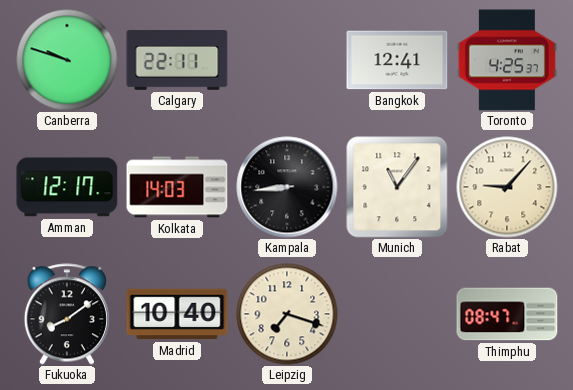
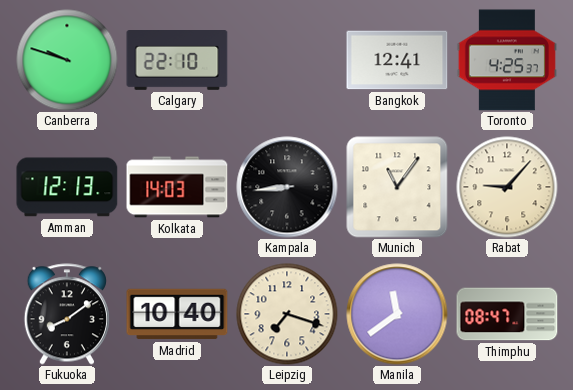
Calgary: 22:11 -> 22:10
Amman: 12:17 -> 12:13
Manila: none -> 11:39
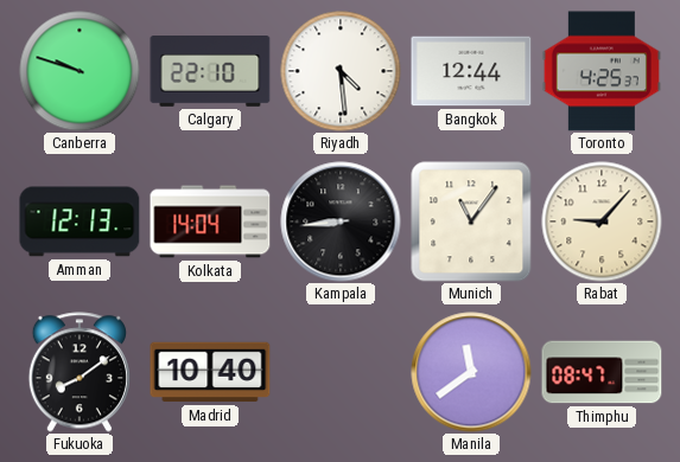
Riyadh: none -> 4:29
Bangkok: 12:41 -> 12:44
Kolkata: 14:03 -> 14:04
Leipzig: 7:18 -> none
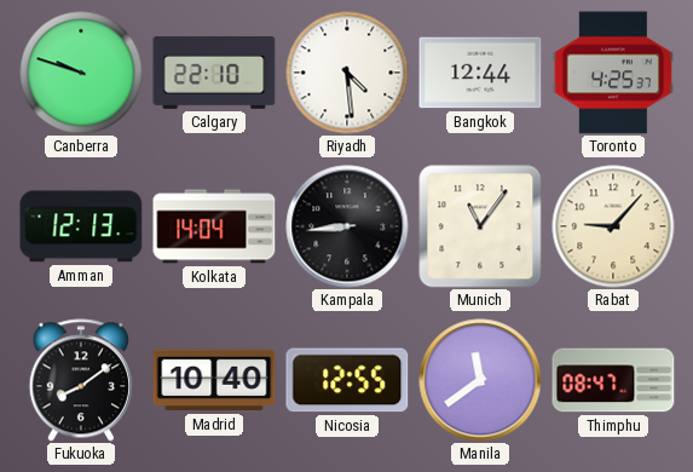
Nicosia: none -> 12:55
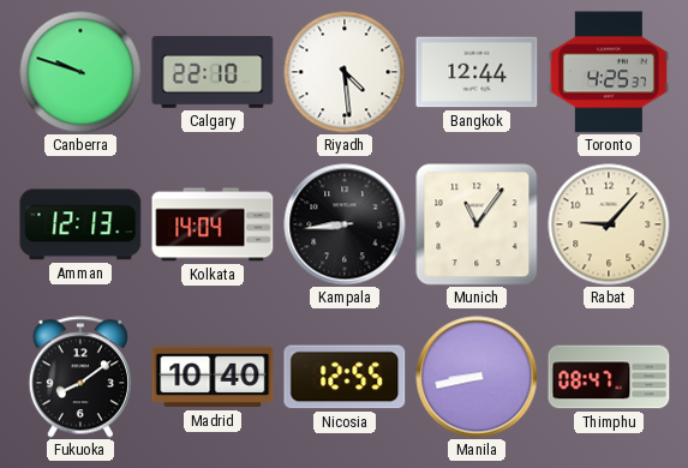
Manila: 11:39 -> 8:43
